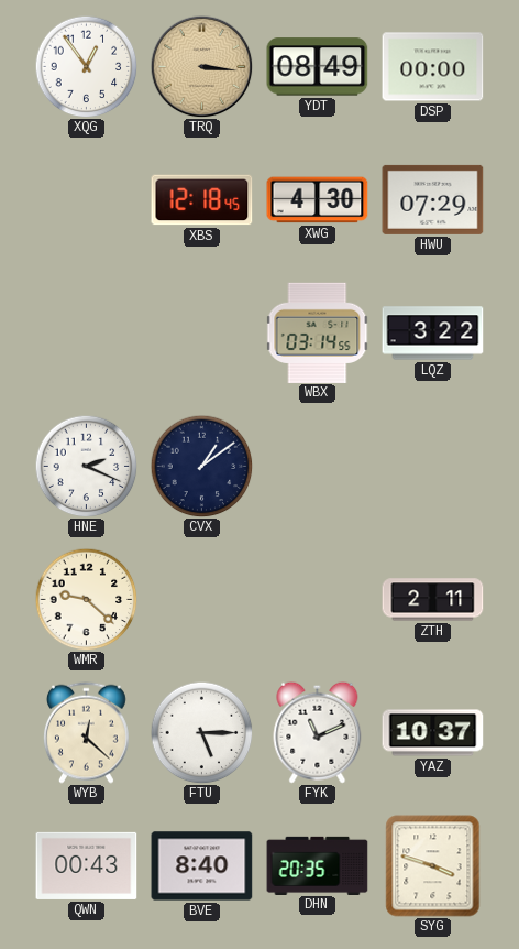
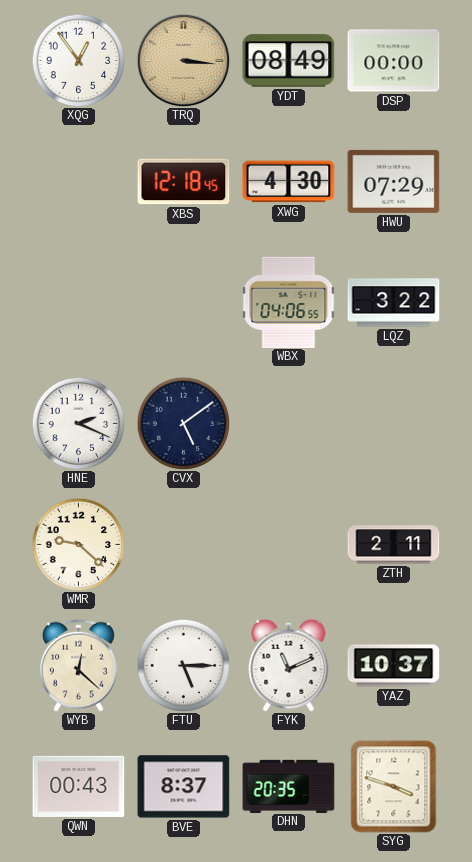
WBX: 03:14 -> 04:06
CVX: 1:09 -> 5:09
BVE: 8:40 -> 8:37
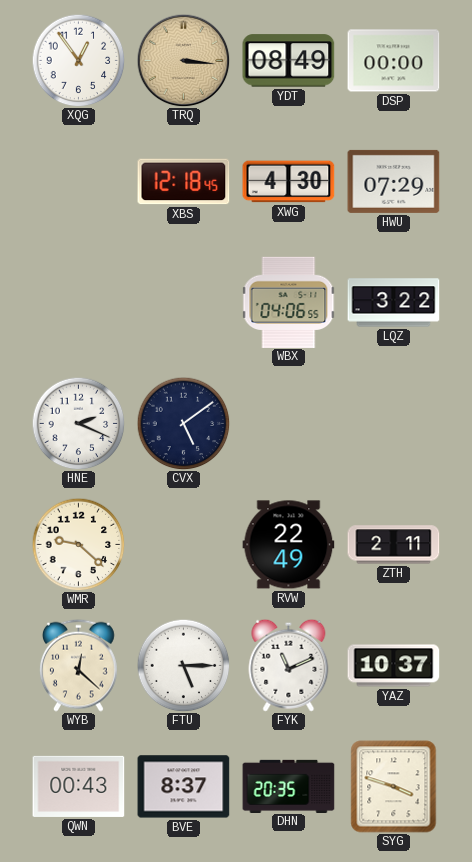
RVW: none -> 22:49
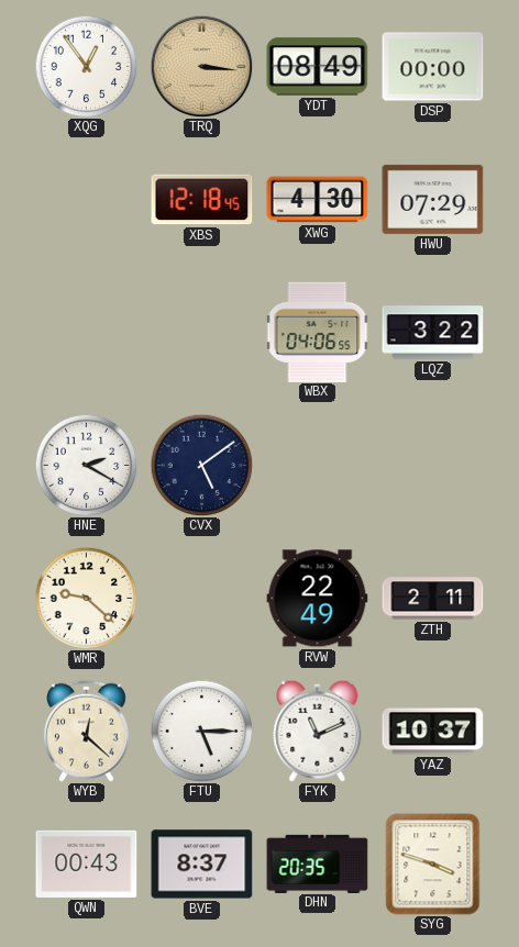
HNE: 2:19 -> 2:20
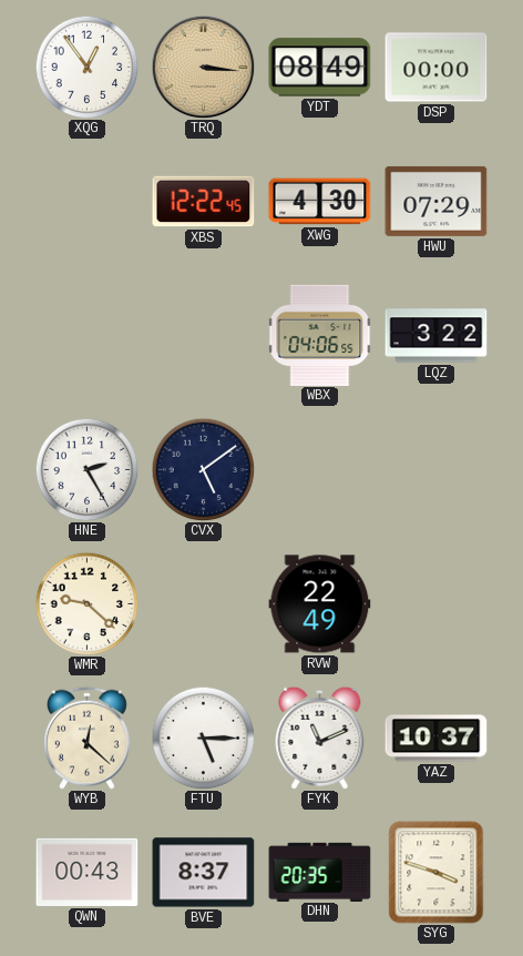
XBS: 12:18 -> 12:22
HNE: 2:20 -> 2:25
ZTH: 2:11 -> none
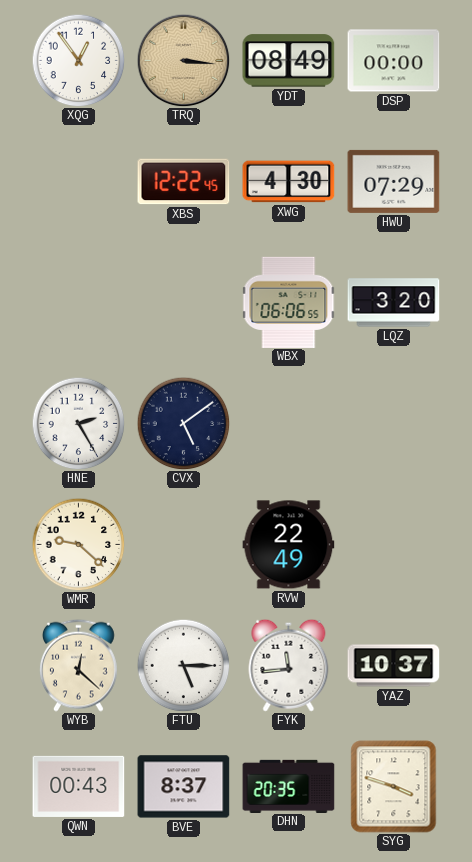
WBX: 04:06 -> 06:06
LQZ: 3:22 -> 3:20
FYK: 11:11 -> 11:44
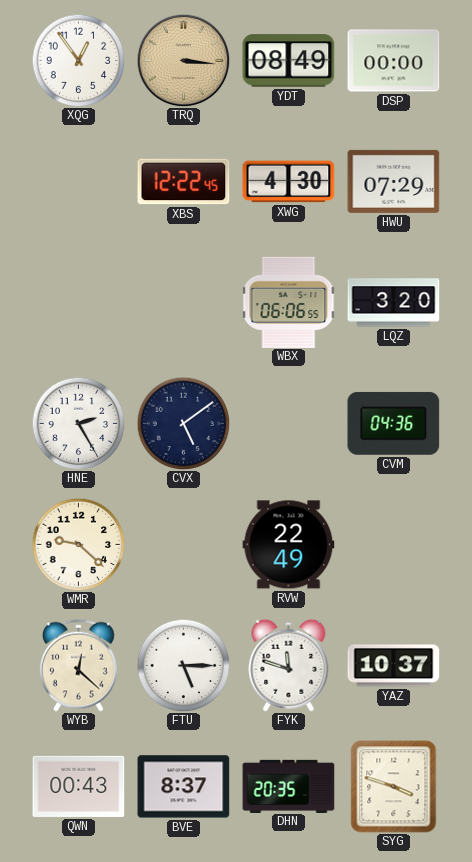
CVM: none -> 04:36
FYK: 11:44 -> 11:48
